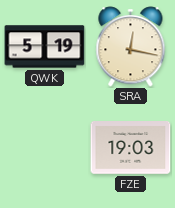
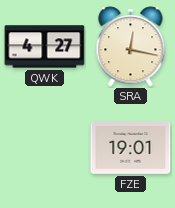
QWK: 5:19 -> 4:27
FZE: 19:03 -> 19:01
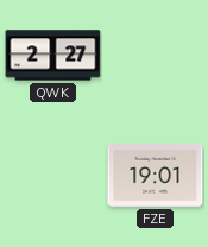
QWK: 4:27 -> 2:27
SRA: 12:17 -> none
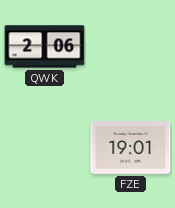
QWK: 2:27 -> 2:06
